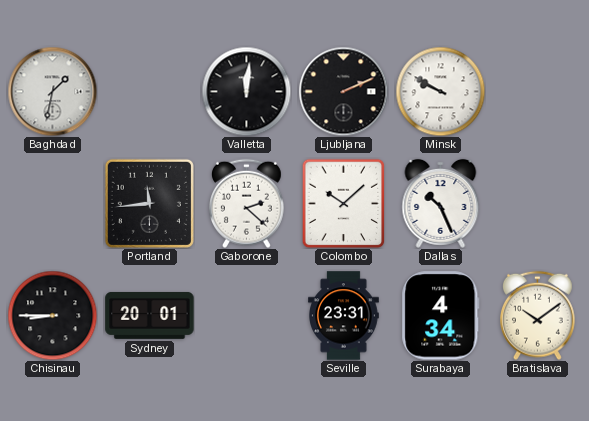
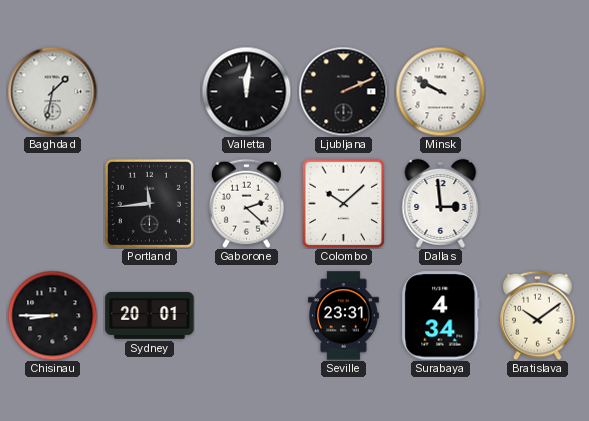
Dallas: 10:26 -> 2:59
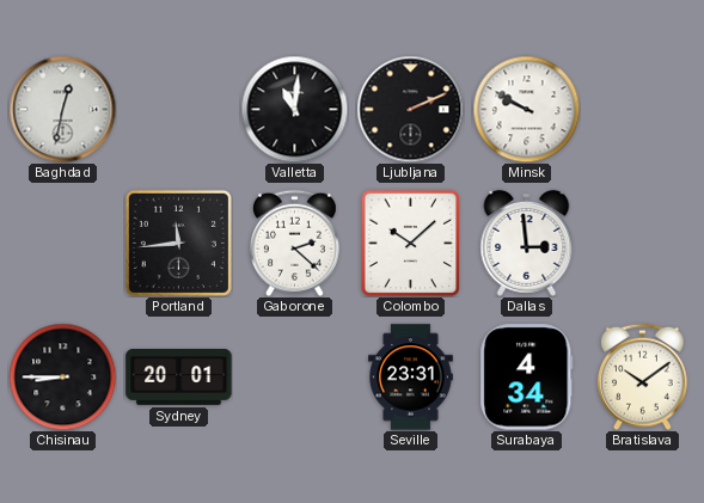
Baghdad: 1:32 -> 12:32
Valletta: 12:01 -> 11:01
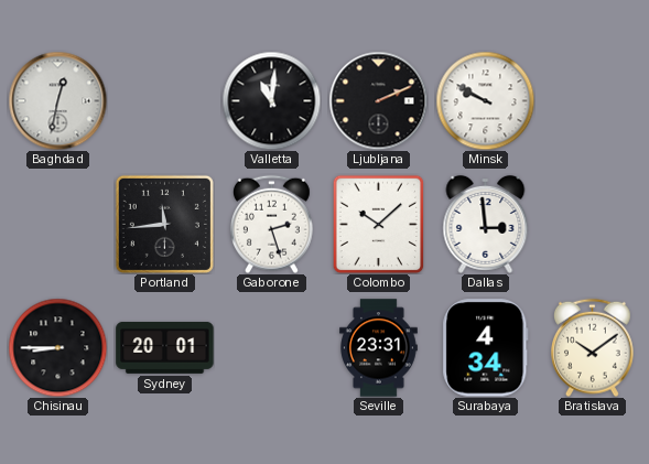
Gaborone: 2:22 -> 2:27
